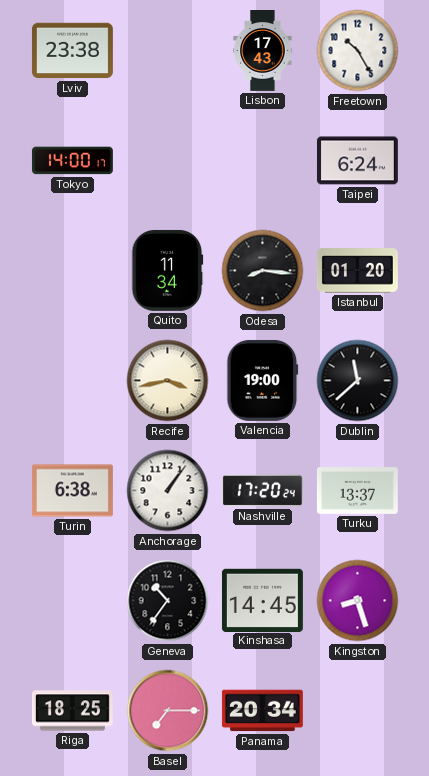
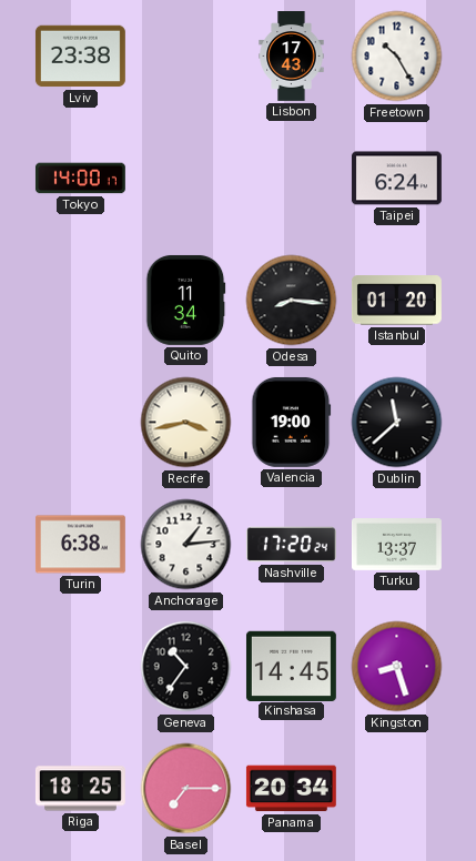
Anchorage: 1:06 -> 1:14
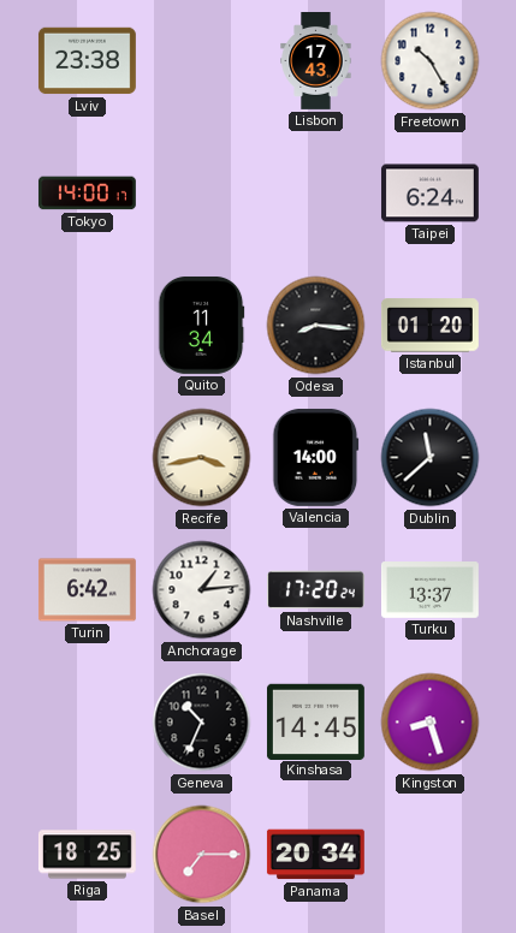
Valencia: 19:00 -> 14:00
Turin: 6:38 -> 6:42
Geneva: 10:36 -> 10:34
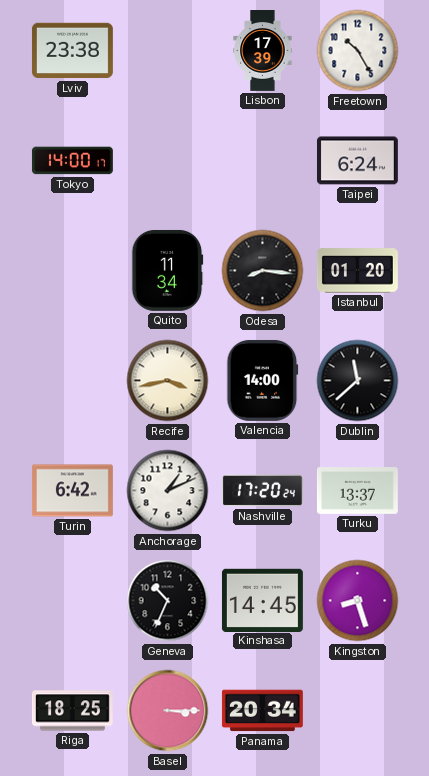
Lisbon: 17:43 -> 17:39
Anchorage: 1:14 -> 1:11
Basel: 7:15 -> 3:15
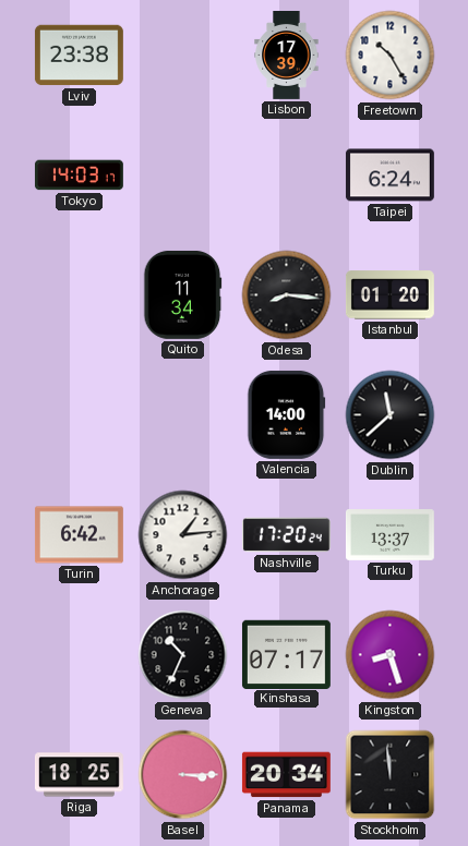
Tokyo: 14:00 -> 14:03
Recife: 3:43 -> none
Anchorage: 1:11 -> 1:14
Kinshasa: 14:45 -> 07:17
Stockholm: none -> 11:59
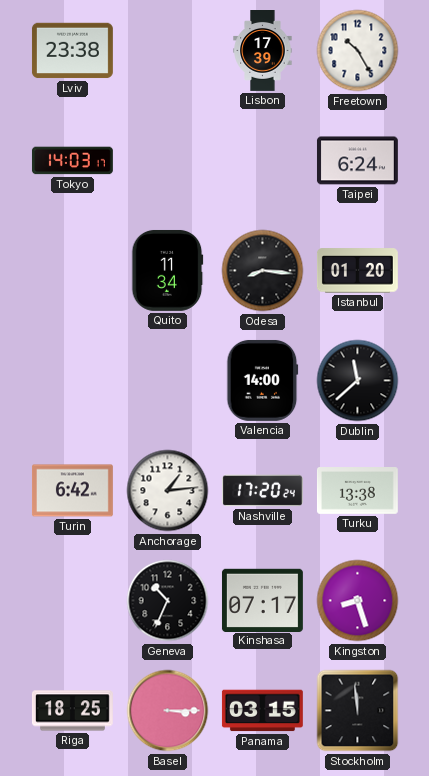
Turku: 13:37 -> 13:38
Panama: 20:34 -> 03:15
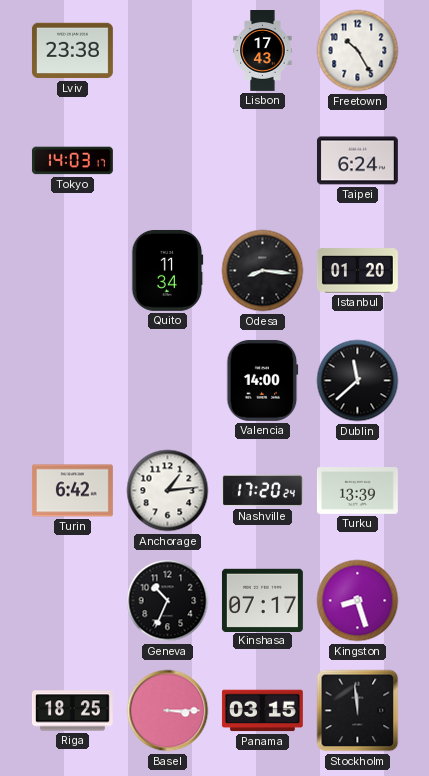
Lisbon: 17:39 -> 17:43
Turku: 13:38 -> 13:39
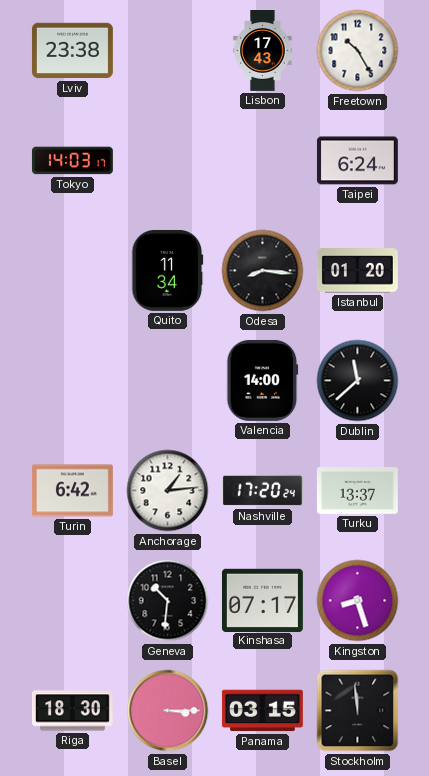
Turku: 13:39 -> 13:37
Geneva: 10:34 -> 10:31
Riga: 18:25 -> 18:30
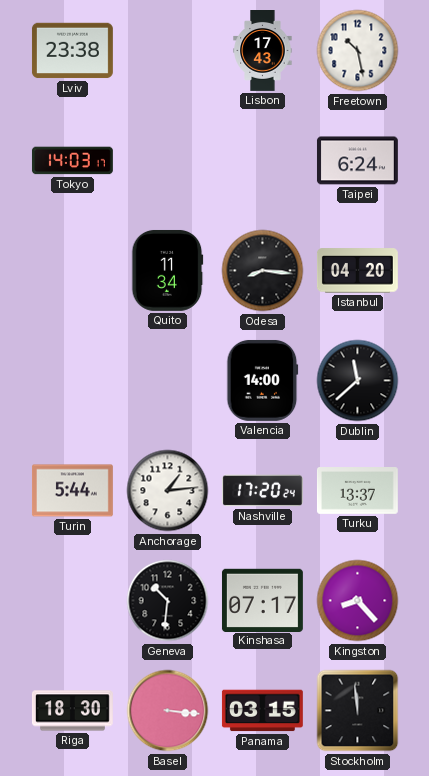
Freetown: 10:25 -> 10:28
Istanbul: 01:20 -> 04:20
Turin: 6:42 -> 5:44
Kingston: 8:27 -> 8:23
Basel: 3:15 -> 3:16
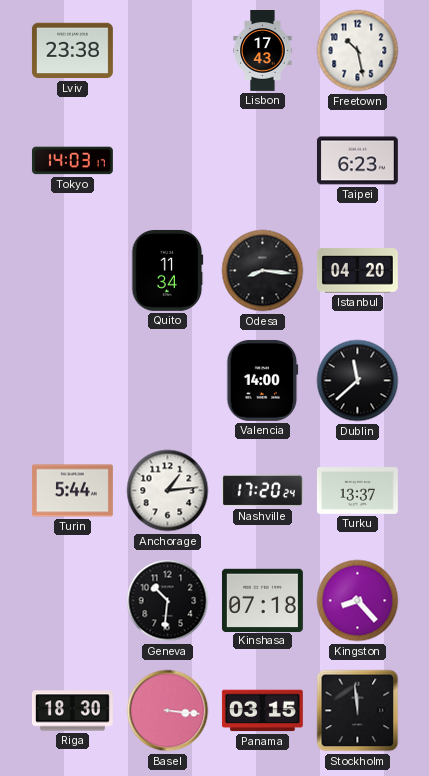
Taipei: 6:24 -> 6:23
Kinshasa: 07:17 -> 07:18
